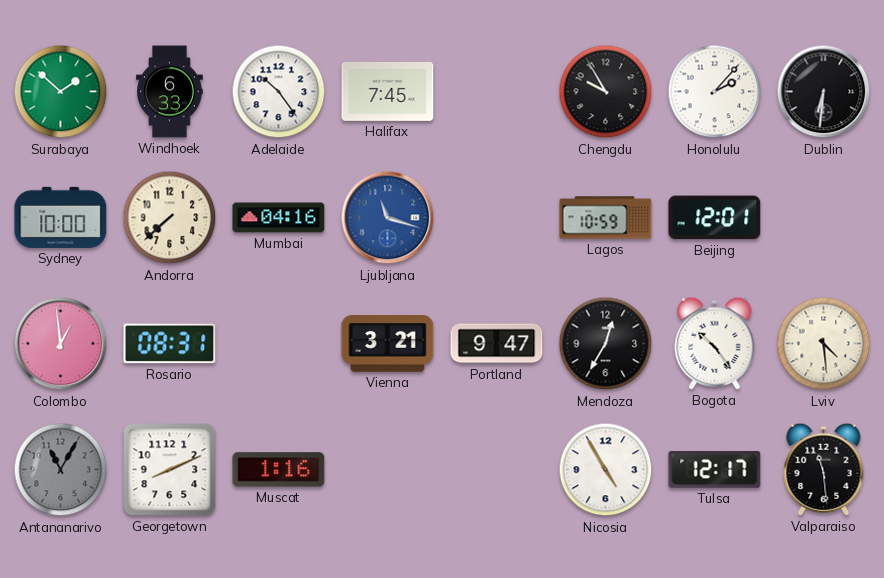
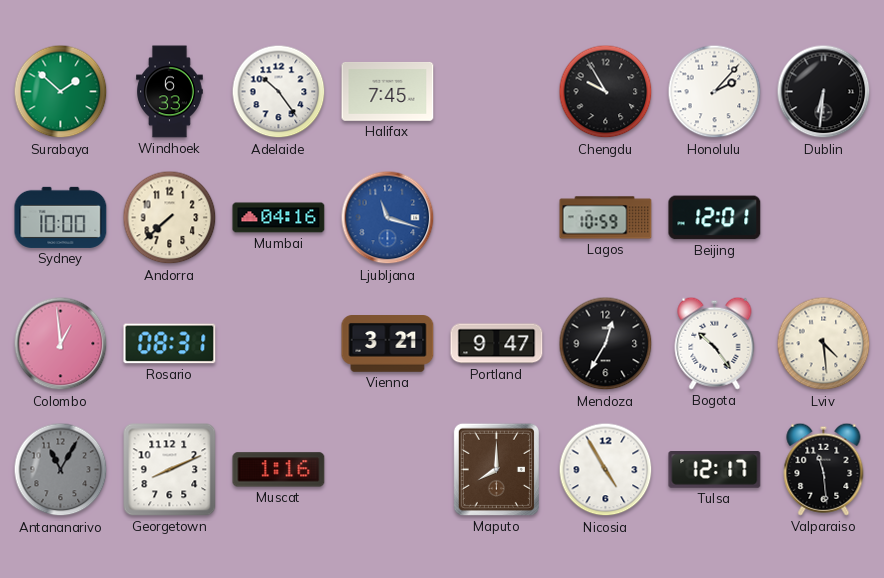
Maputo: none -> 8:00
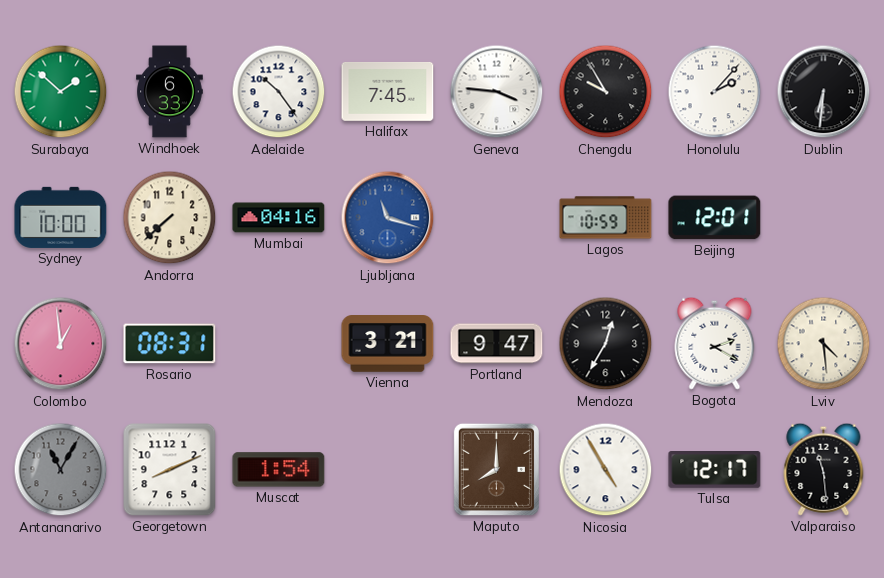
Geneva: none -> 3:46
Bogota: 10:24 -> 2:20
Muscat: 1:16 -> 1:54
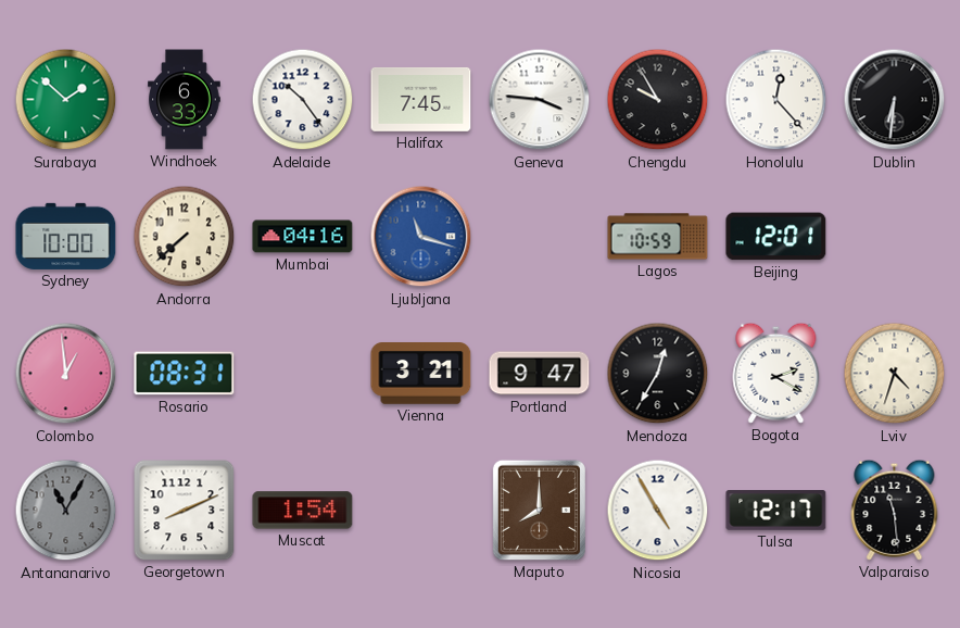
Honolulu: 2:07 -> 12:23
Lviv: 4:29 -> 4:33
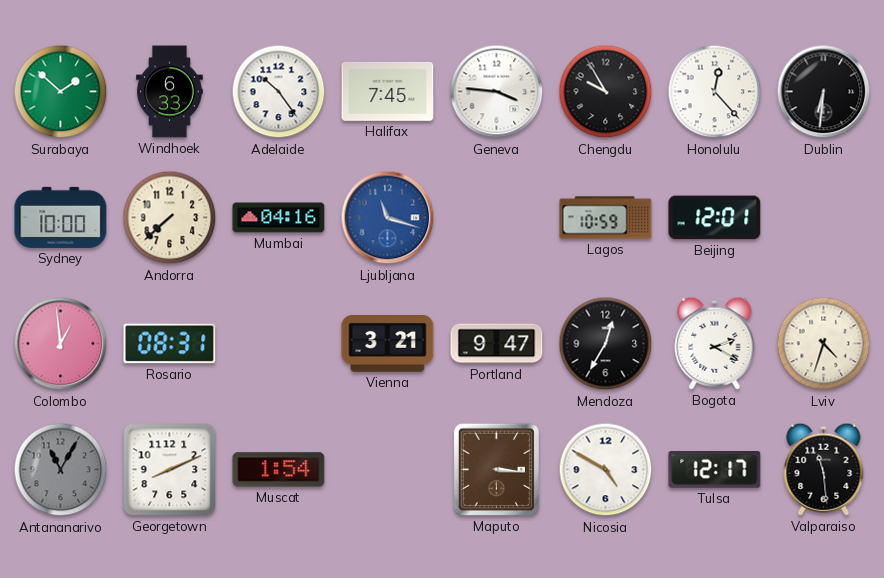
Maputo: 8:00 -> 3:16
Nicosia: 4:55 -> 4:50
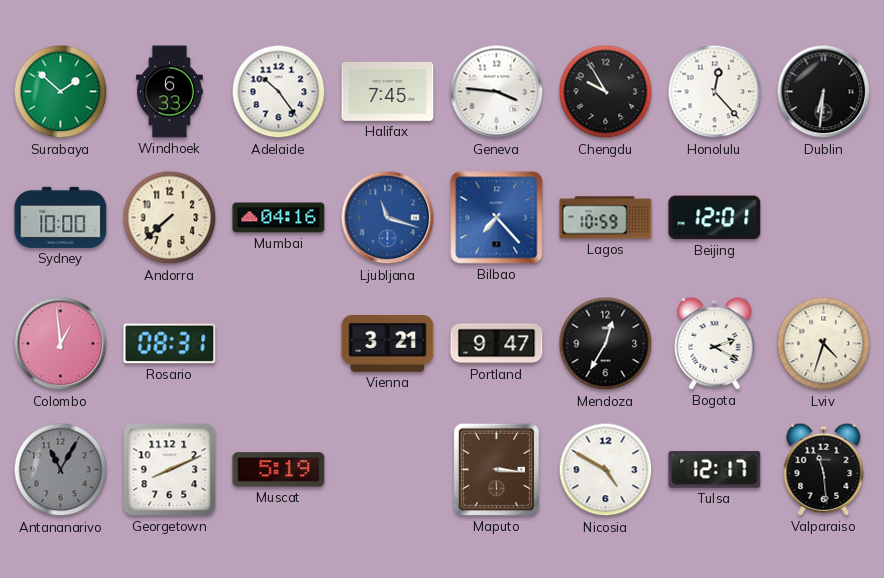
Bilbao: none -> 7:23
Muscat: 1:54 -> 5:19
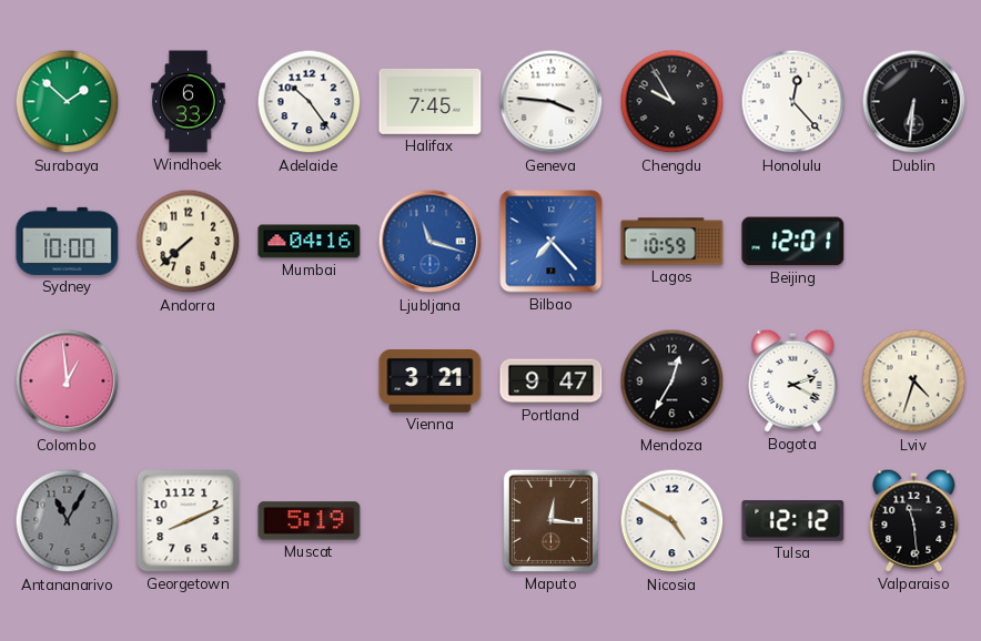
Rosario: 08:31 -> none
Maputo: 3:16 -> 12:16
Tulsa: 12:17 -> 12:12
